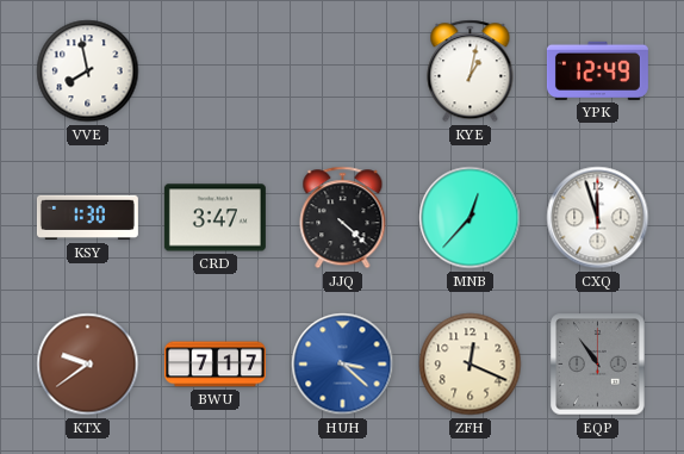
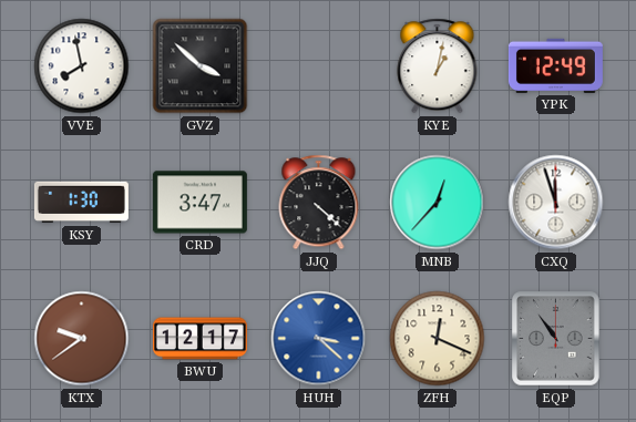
GVZ: none -> 3:52
BWU: 7:17 -> 12:17
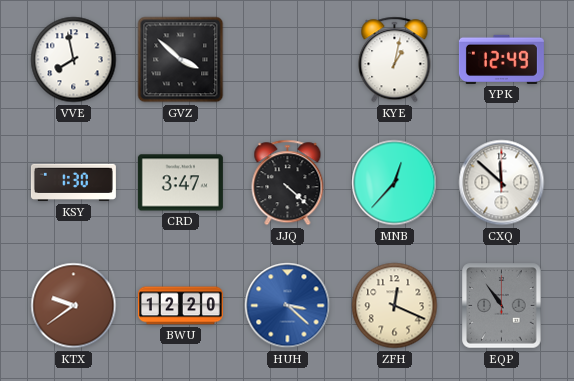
CXQ: 11:57 -> 11:52
BWU: 12:17 -> 12:20
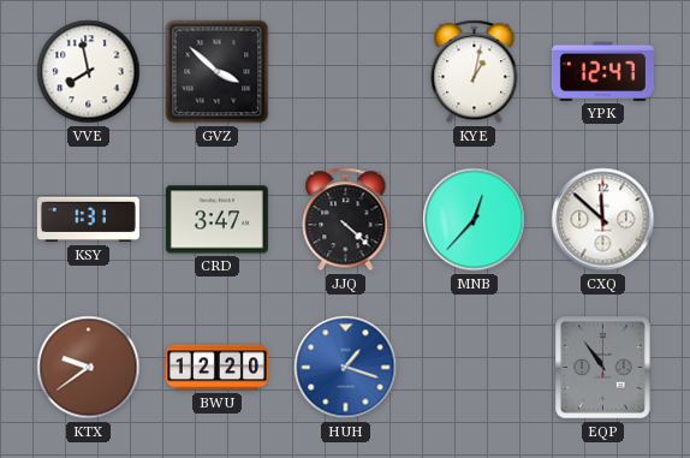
YPK: 12:49 -> 12:47
KSY: 1:30 -> 1:31
HUH: 3:22 -> 1:18
ZFH: 12:19 -> none
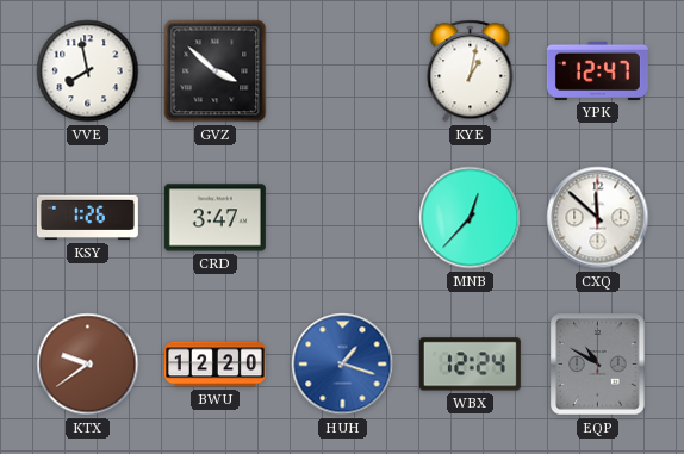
KSY: 1:31 -> 1:26
JJQ: 4:22 -> none
WBX: none -> 12:24
EQP: 10:54 -> 10:50
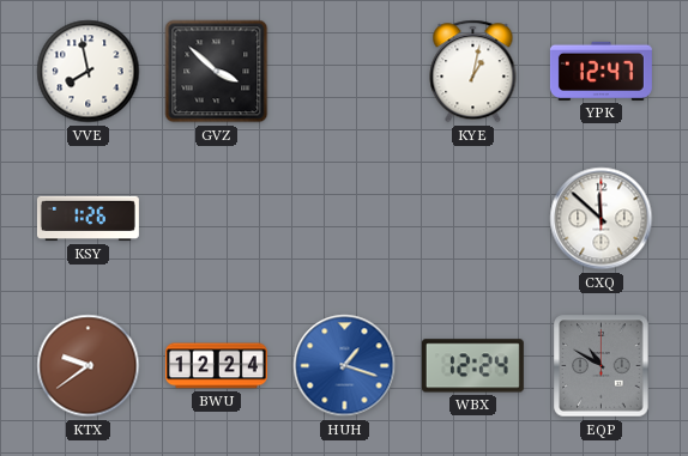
CRD: 3:47 -> none
MNB: 12:37 -> none
BWU: 12:20 -> 12:24
